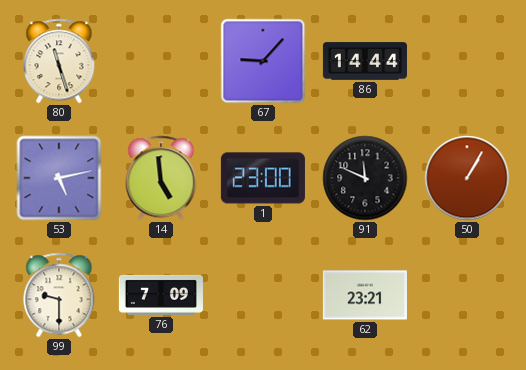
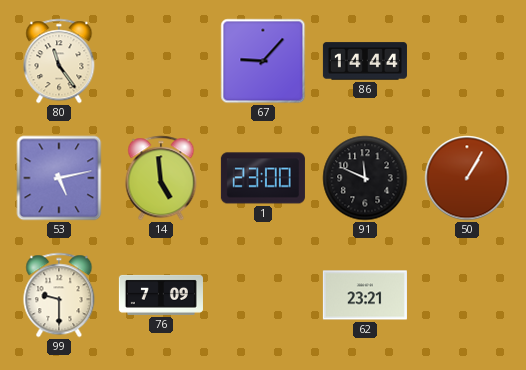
80: 11:27 -> 11:24
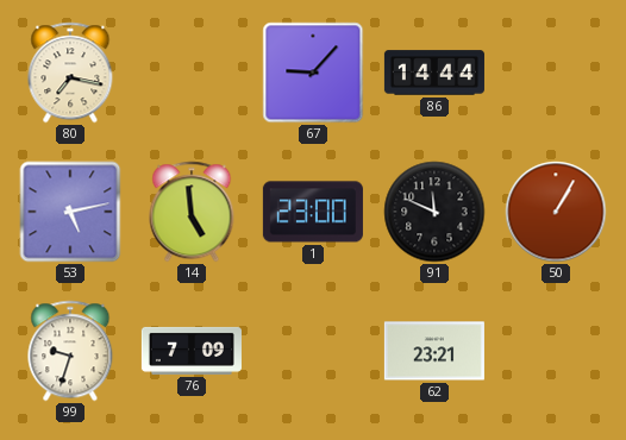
80: 11:24 -> 7:17
99: 9:30 -> 9:33
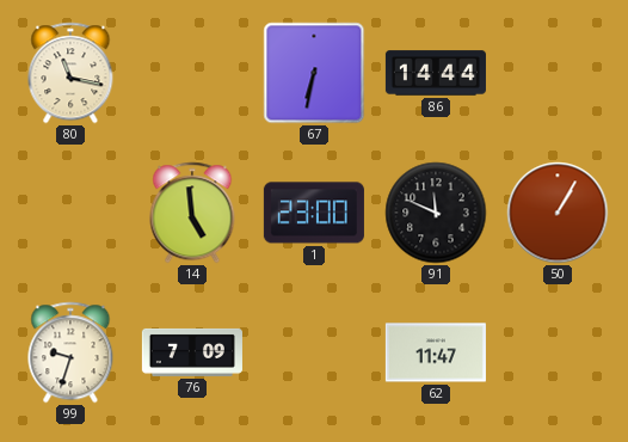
80: 7:17 -> 11:17
67: 9:07 -> 6:32
53: 5:13 -> none
62: 23:21 -> 11:47
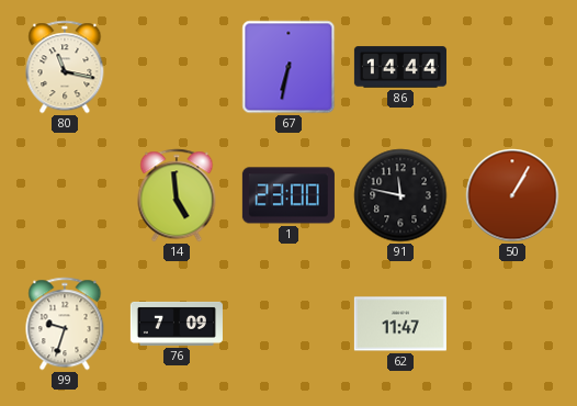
91: 11:49 -> 11:47
